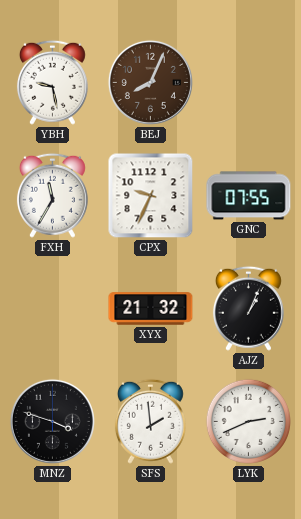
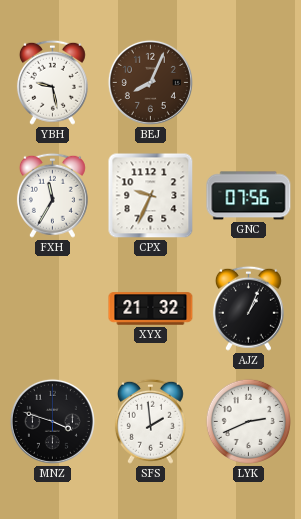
GNC: 07:55 -> 07:56
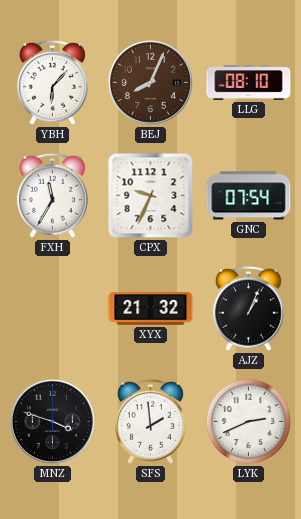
YBH: 9:28 -> 6:07
LLG: none -> 08:10
GNC: 07:56 -> 07:54
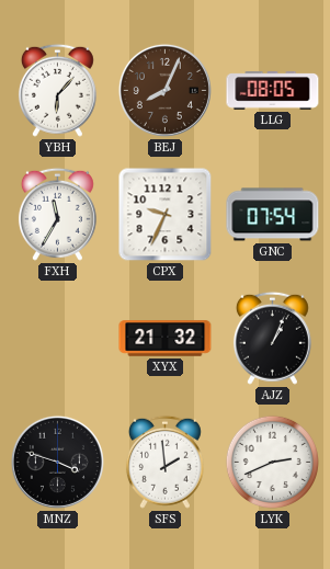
LLG: 08:10 -> 08:05
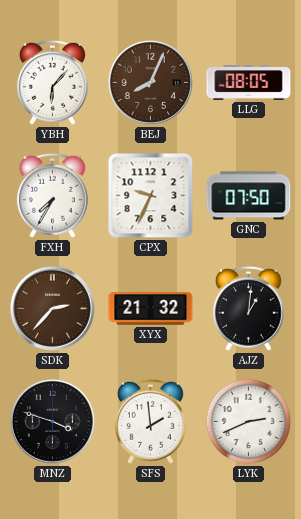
FXH: 11:35 -> 7:35
GNC: 07:54 -> 07:50
SDK: none -> 2:37
AJZ: 1:04 -> 1:01
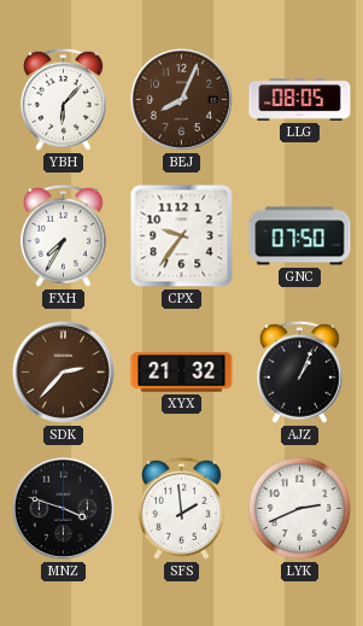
CPX: 9:34 -> 9:36
AJZ: 1:01 -> 1:04
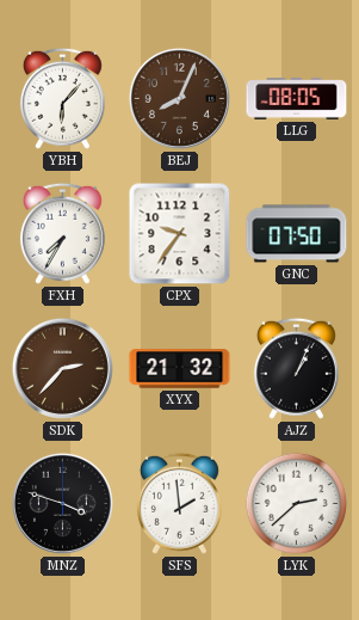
LYK: 2:41 -> 2:38
